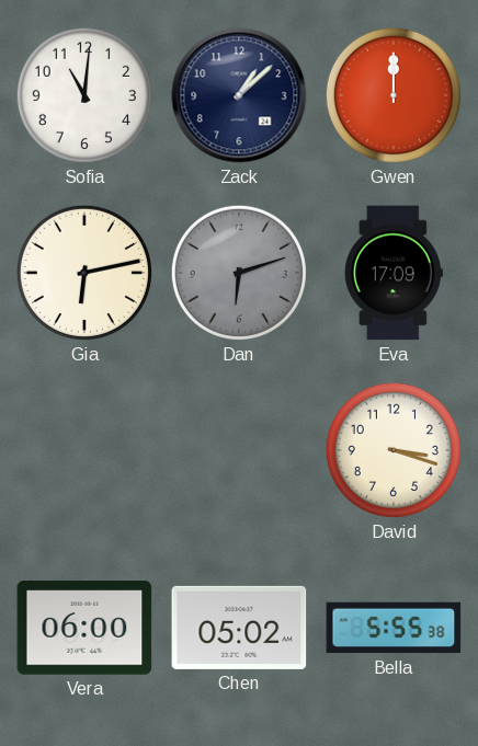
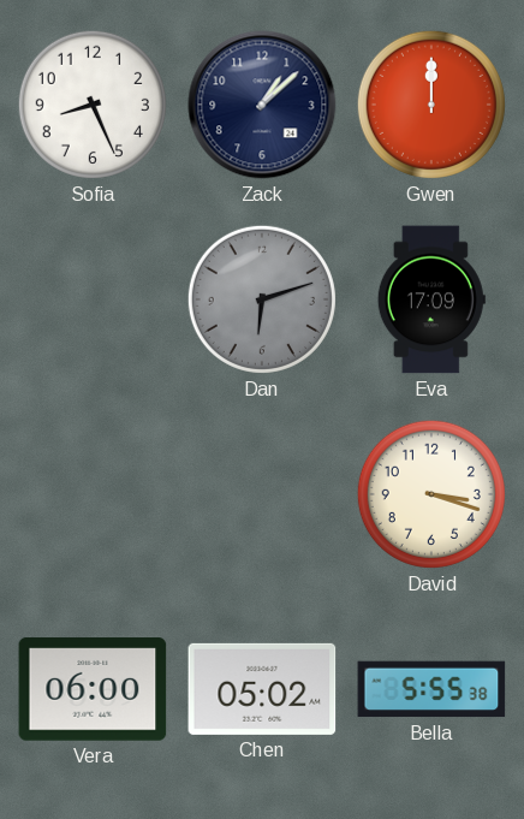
Sofia: 11:01 -> 8:26
Gia: 6:13 -> none
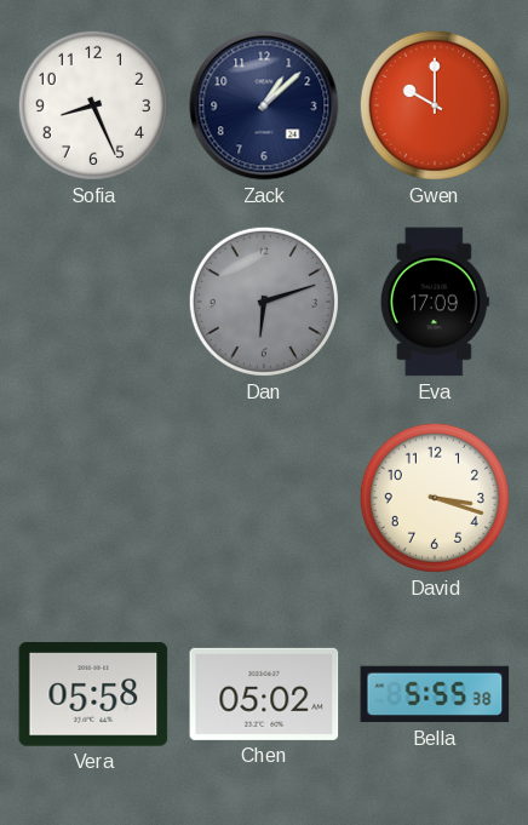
Gwen: 12:00 -> 10:00
Vera: 06:00 -> 05:58
